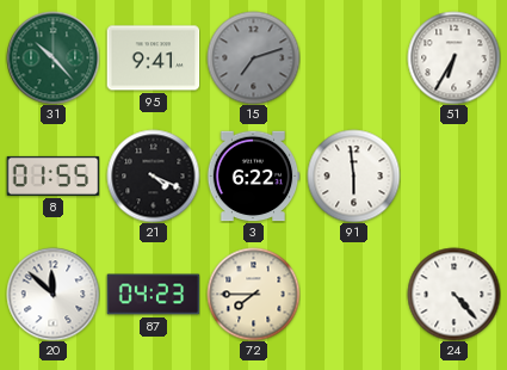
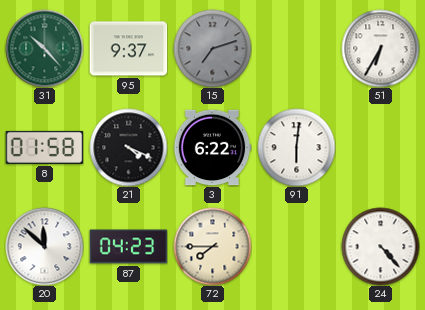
95: 9:41 -> 9:37
8: 01:55 -> 01:58
91: 5:59 -> 6:01
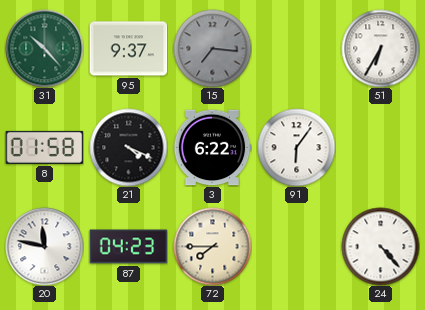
15: 7:12 -> 7:16
91: 6:01 -> 6:06
20: 11:52 -> 11:47
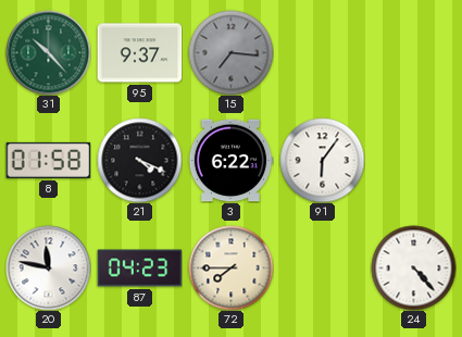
51: 6:35 -> none
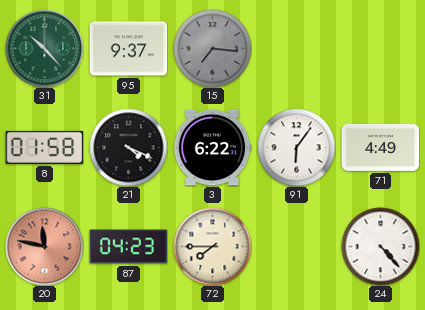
71: none -> 4:49
20 dial: white -> salmon
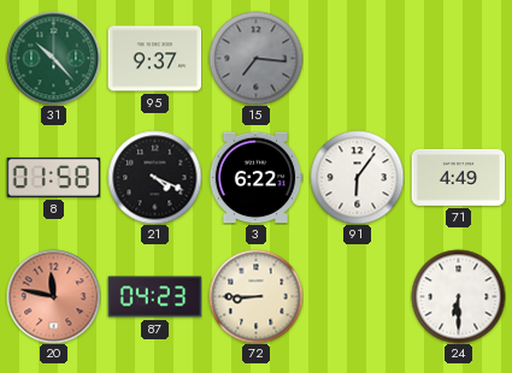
72: 7:45 -> 8:45
24: 4:23 -> 6:30
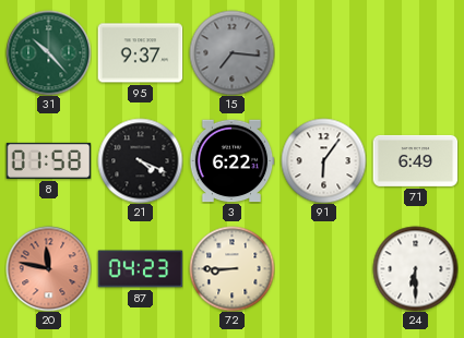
71: 4:49 -> 6:49
